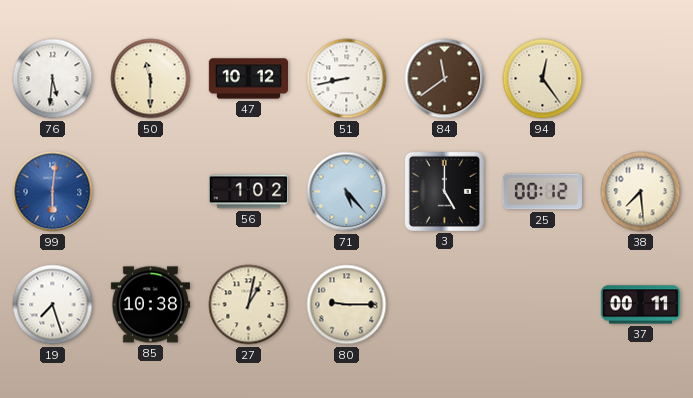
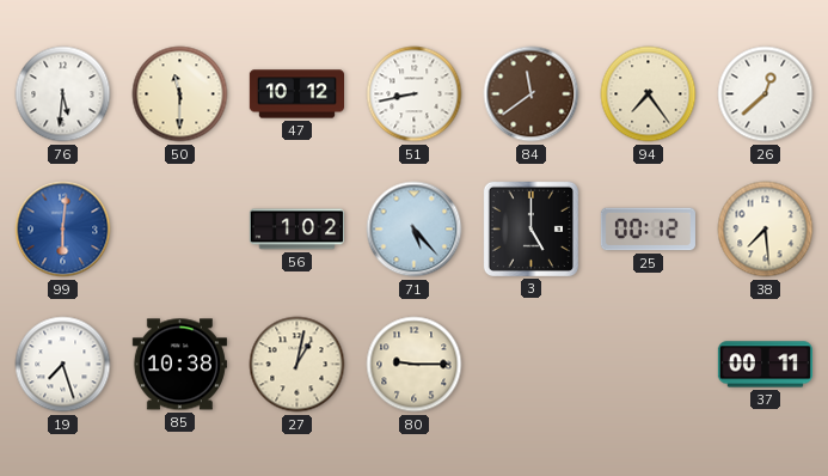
94: 12:24 -> 7:24
26: none -> 12:38
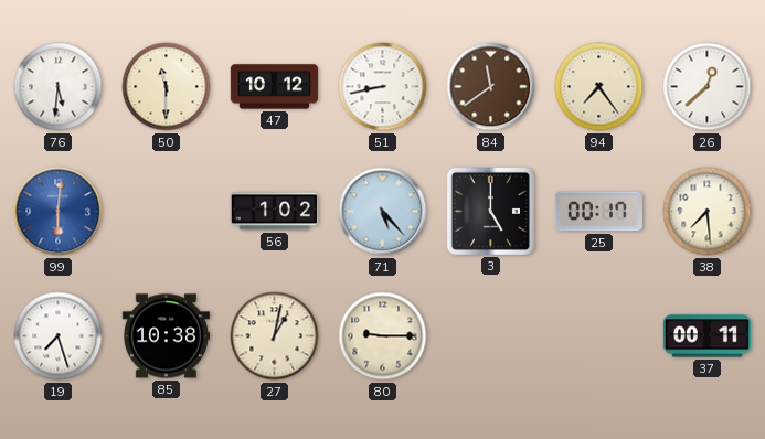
25: 00:12 -> 00:17
